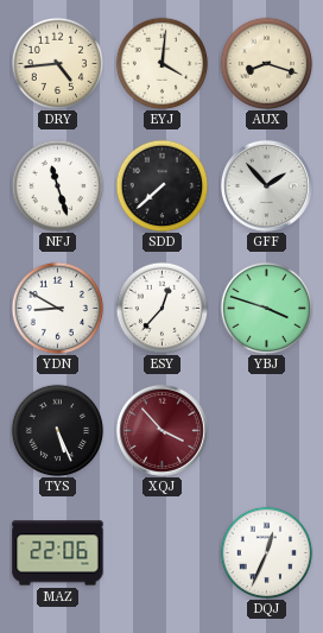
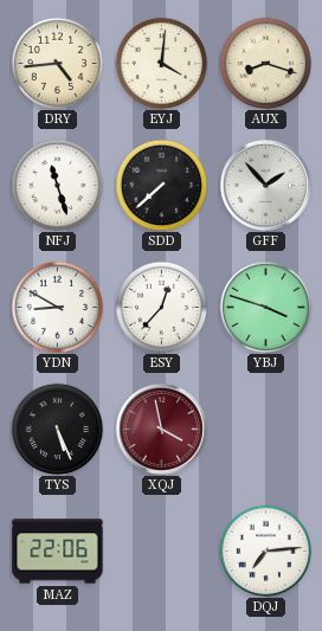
XQJ: 3:53 -> 3:58
DQJ: 12:34 -> 7:14
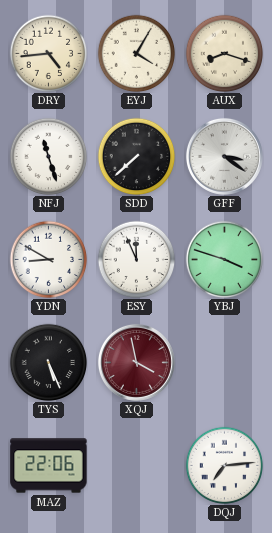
EYJ: 4:01 -> 4:05
GFF: 1:53 -> 3:21
ESY: 12:37 -> 11:56
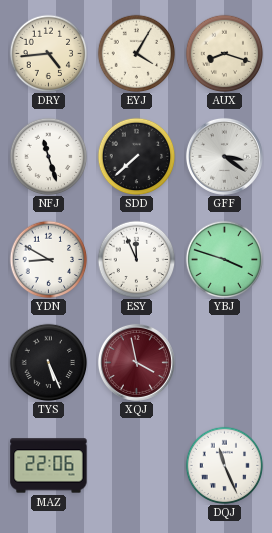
DQJ: 7:14 -> 11:26
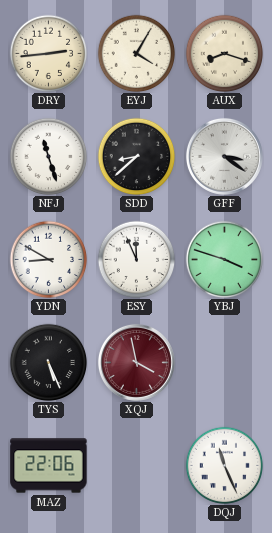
DRY: 4:44 -> 2:44
SDD: 7:38 -> 8:38
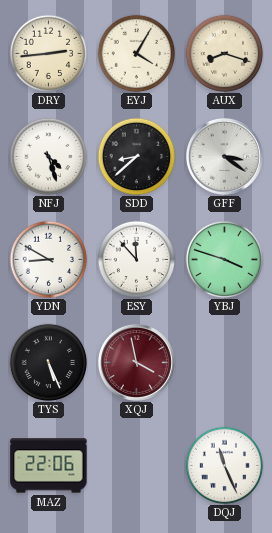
NFJ: 11:27 -> 4:27
ESY: 11:56 -> 11:53
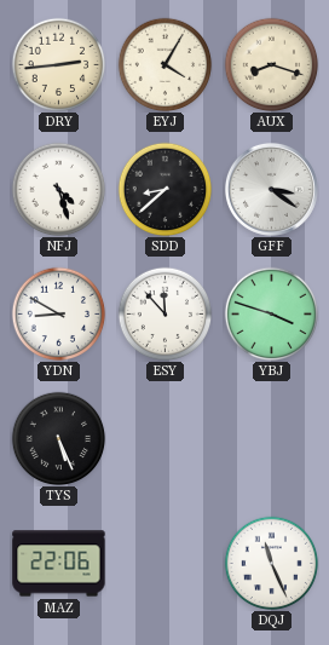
XQJ: 3:58 -> none
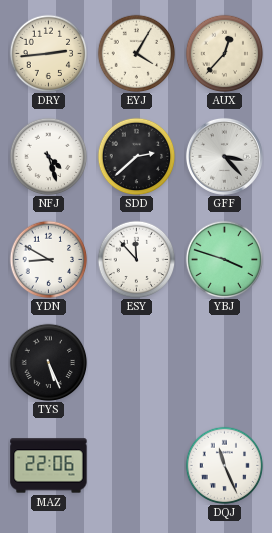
AUX: 8:18 -> 12:37
SDD: 8:38 -> 2:38
GFF: 3:21 -> 3:23
